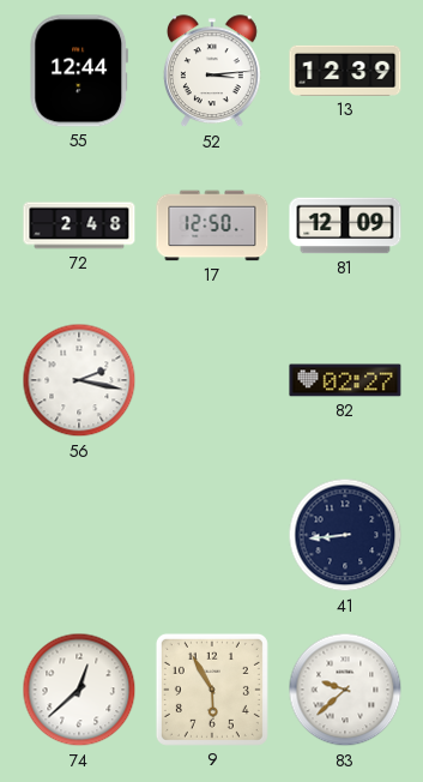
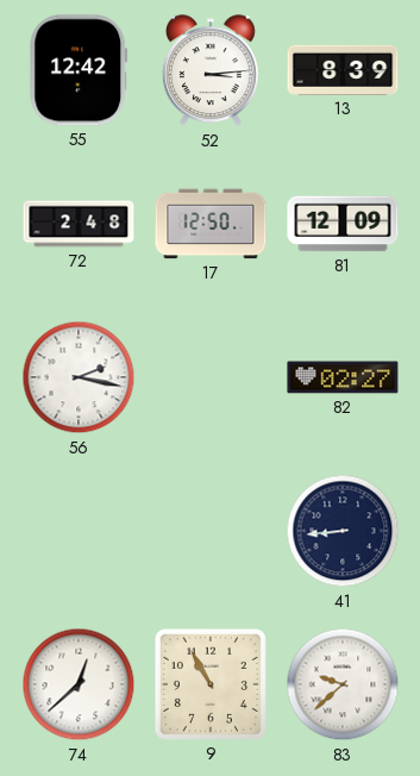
55: 12:44 -> 12:42
13: 12:39 -> 8:39
9: 5:55 -> 10:55
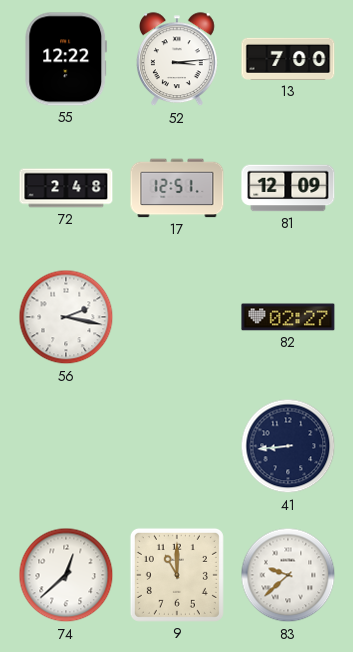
55: 12:42 -> 12:22
13: 8:39 -> 7:00
17: 12:50 -> 12:51
9: 10:55 -> 11:00
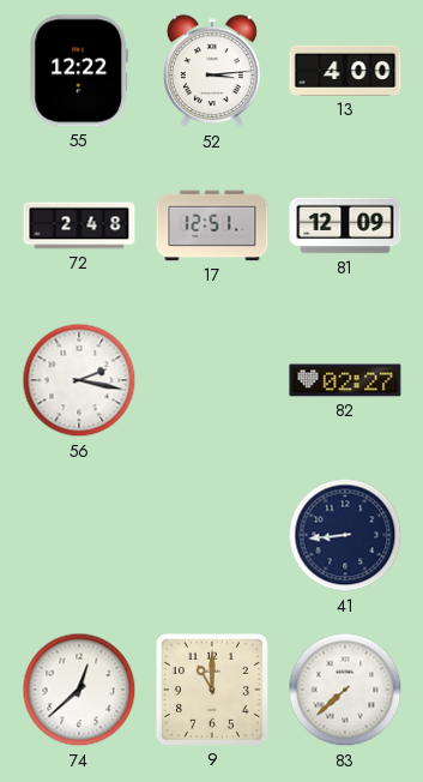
13: 7:00 -> 4:00
83: 9:38 -> 7:38
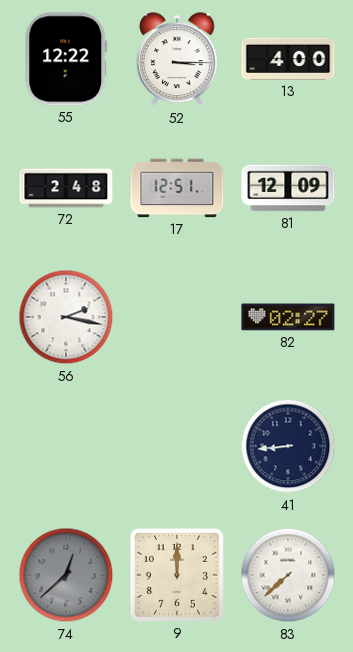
52: 3:14 -> 3:15
74 dial: white -> grey
9: 11:00 -> 12:00
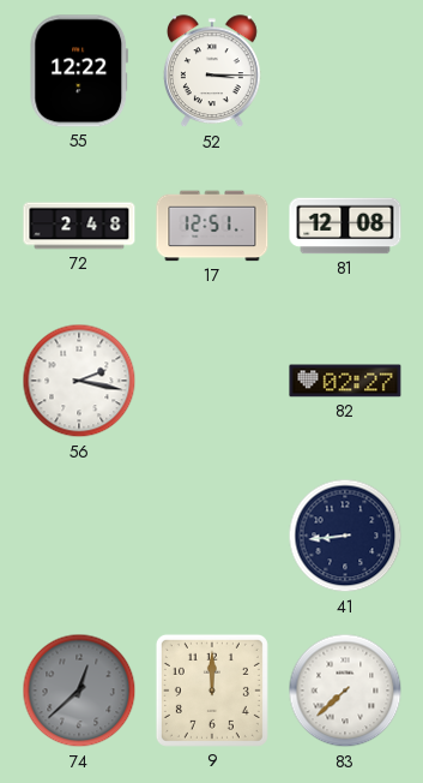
13: 4:00 -> none
81: 12:09 -> 12:08
